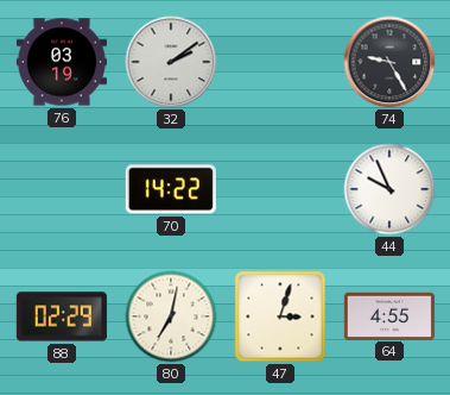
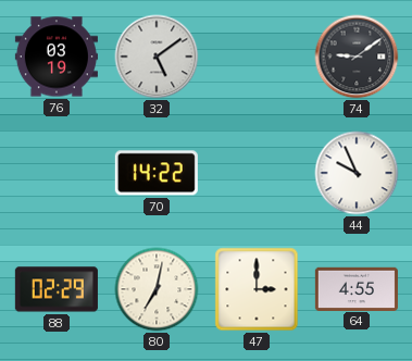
32: 2:09 -> 5:09
74: 9:25 -> 9:09
47: 3:03 -> 3:00
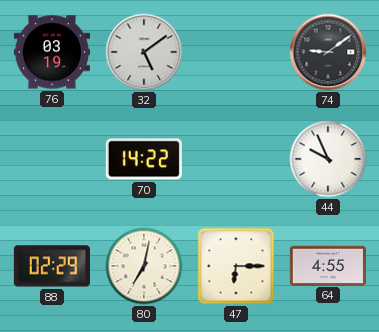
47: 3:00 -> 6:15
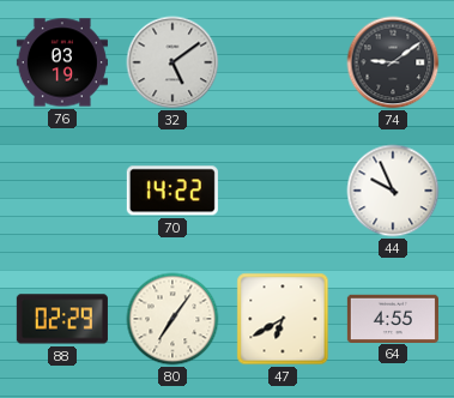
80: 7:02 -> 7:06
47: 6:15 -> 6:40
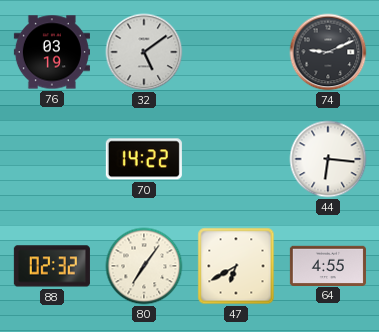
74: 9:09 -> 9:11
44: 9:56 -> 6:16
88: 02:29 -> 02:32
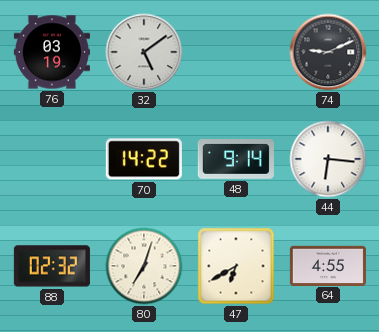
48: none -> 9:14
80: 7:06 -> 7:03
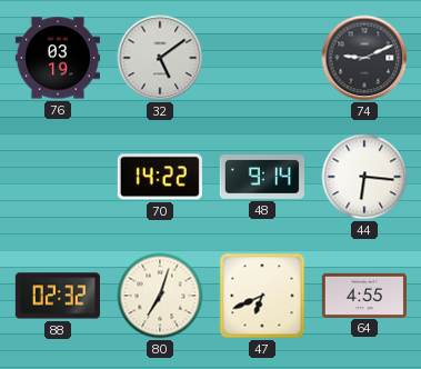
47: 6:40 -> 6:41
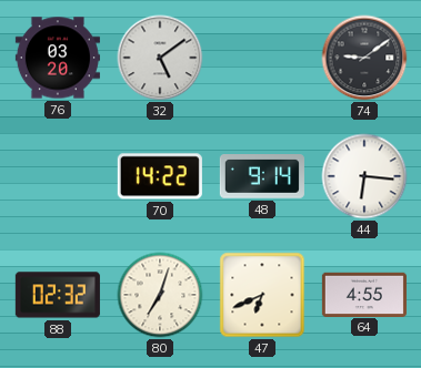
76: 03:19 -> 03:20
74: 9:11 -> 9:09
